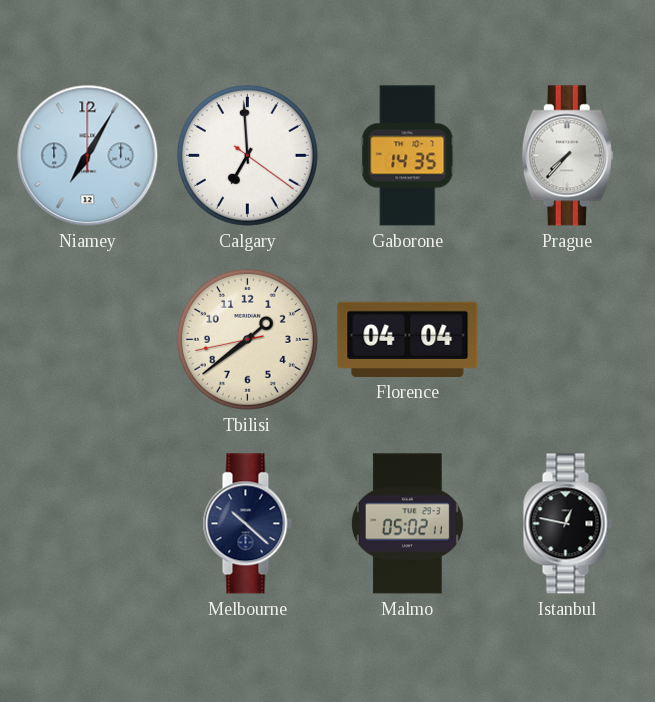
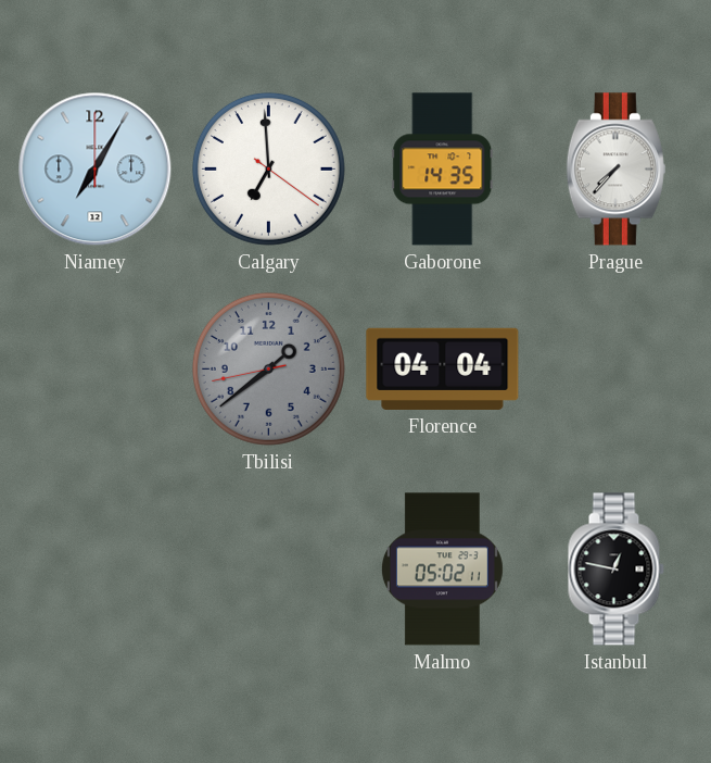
Tbilisi dial: cream -> grey
Melbourne: 10:22 -> none
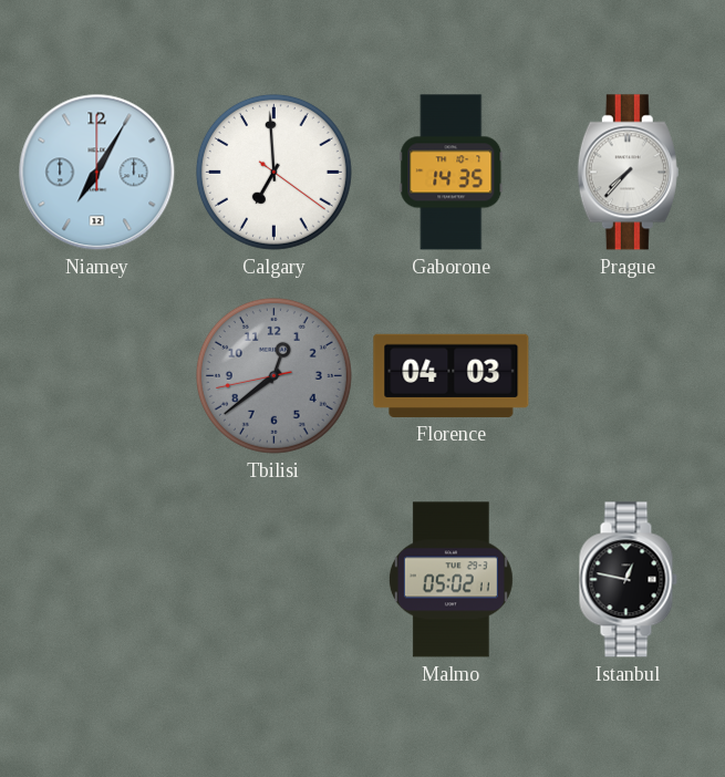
Tbilisi: 1:38 -> 12:38
Florence: 04:04 -> 04:03
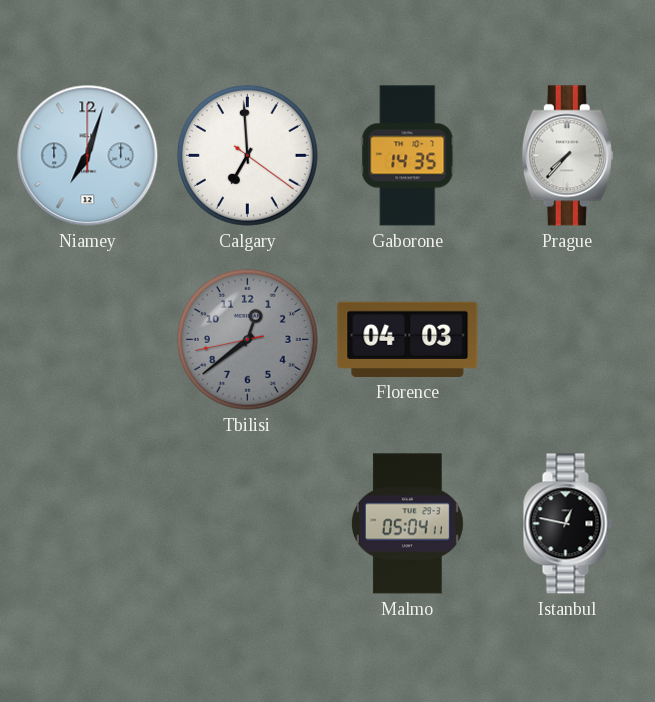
Niamey: 7:05 -> 7:03
Malmo: 05:02 -> 05:04
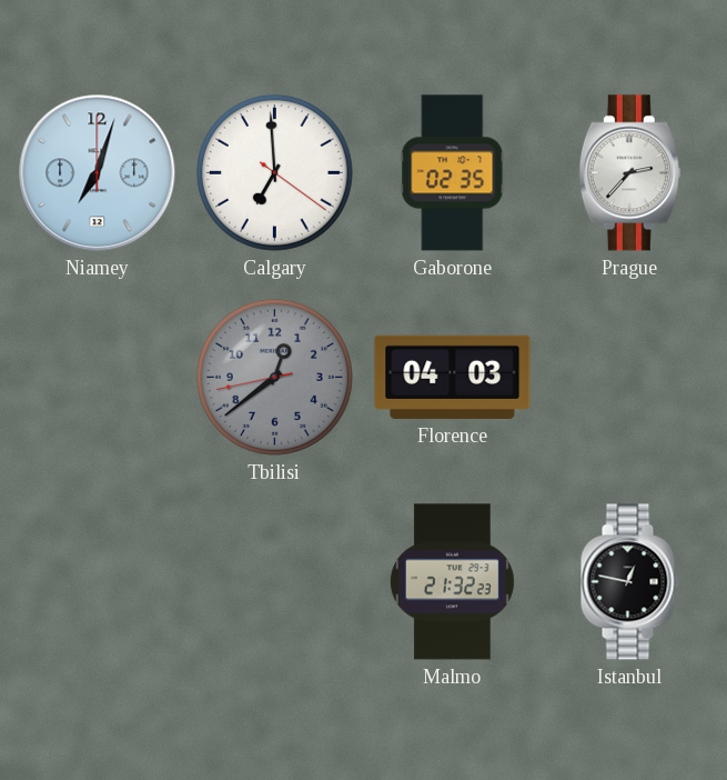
Gaborone: 14:35 -> 02:35
Prague: 7:37 -> 2:37
Malmo: 05:04 -> 21:32
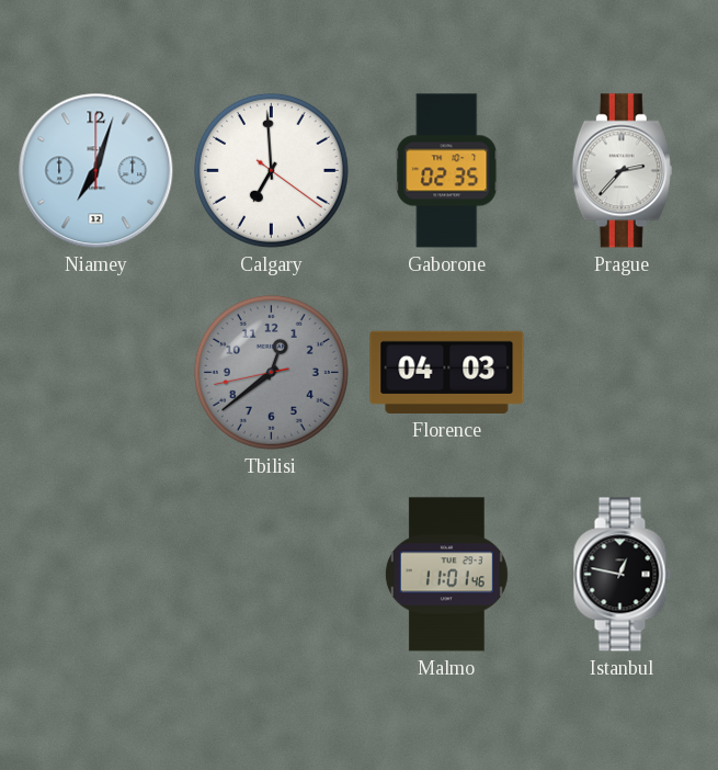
Malmo: 21:32 -> 11:01
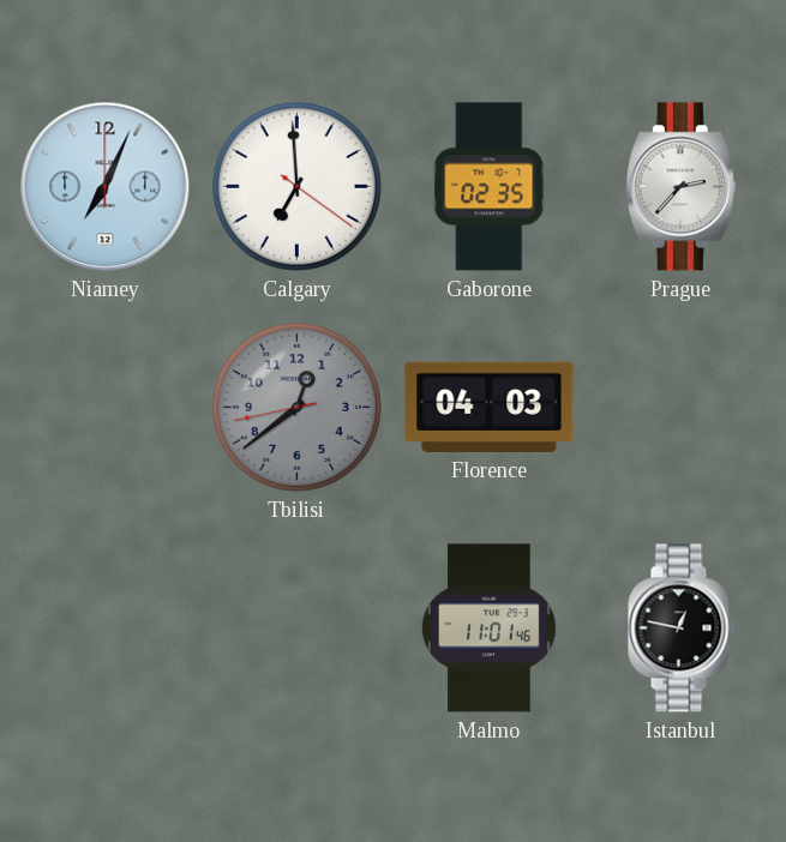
Niamey: 7:03 -> 7:04
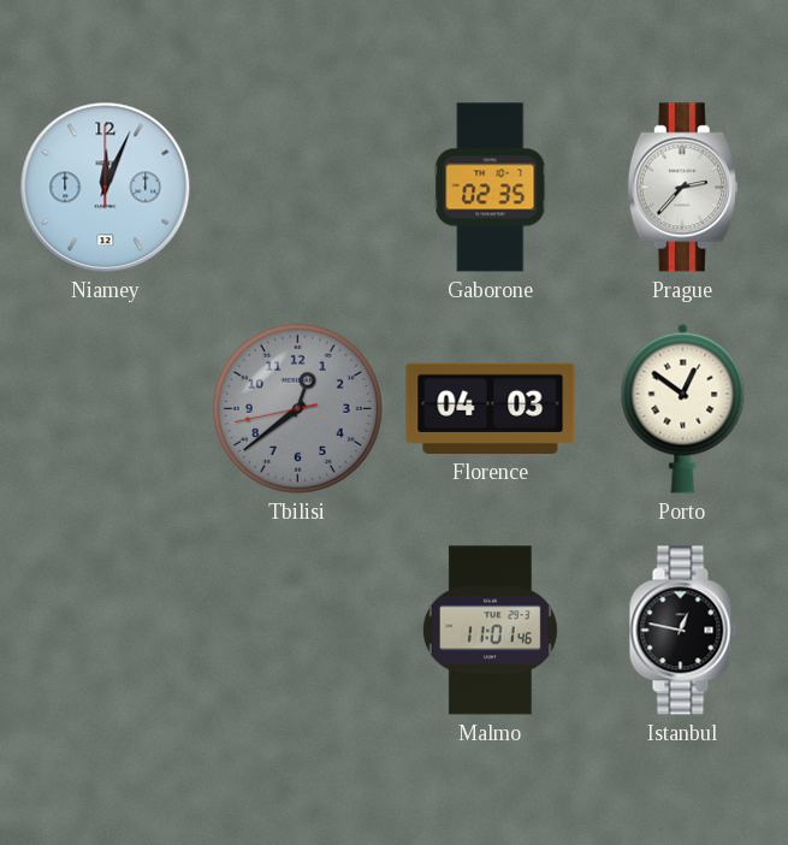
Niamey: 7:04 -> 12:04
Calgary: 6:59 -> none
Porto: none -> 12:51
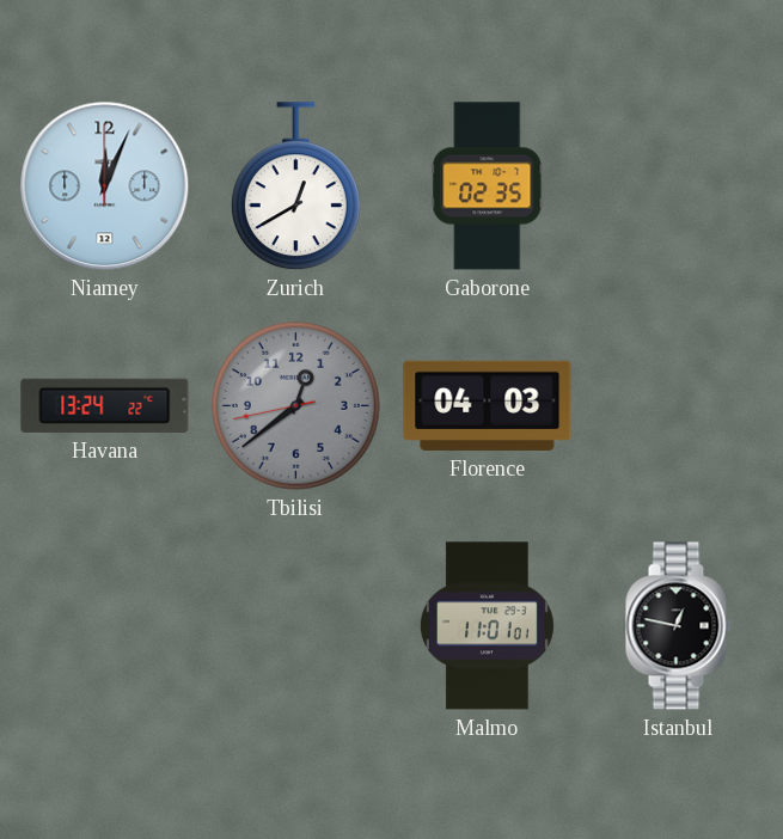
Zurich: none -> 12:40
Prague: 2:37 -> none
Havana: none -> 13:24
Porto: 12:51 -> none
Malmo: 11:01:46 -> 11:01:01
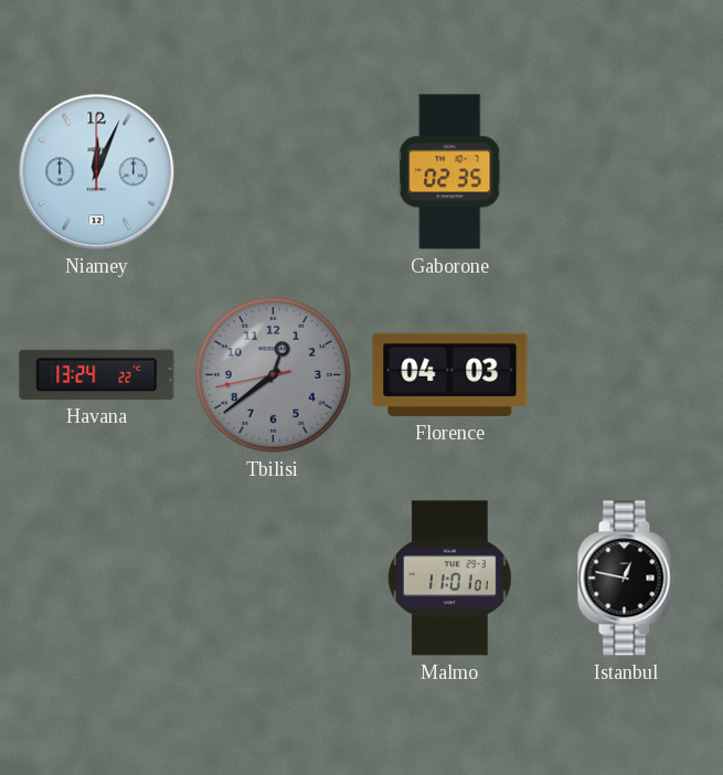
Zurich: 12:40 -> none
